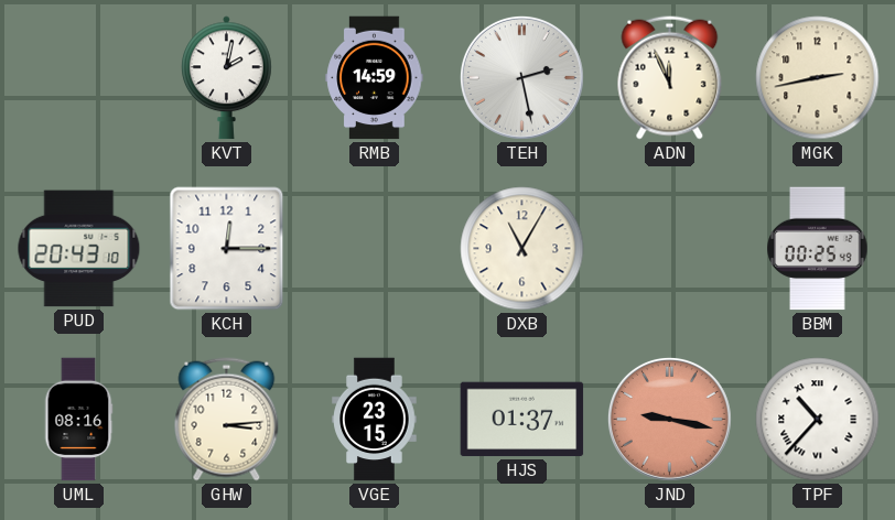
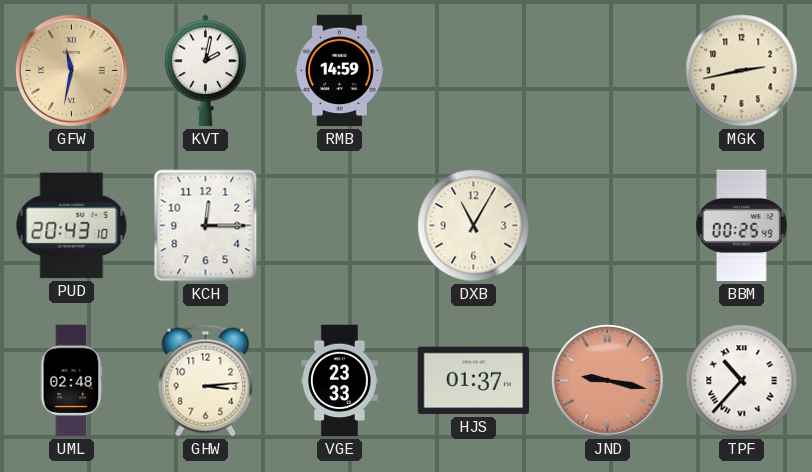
GFW: none -> 11:32
TEH: 2:28 -> none
ADN: 11:56 -> none
UML: 08:16 -> 02:48
VGE: 23:15 -> 23:33
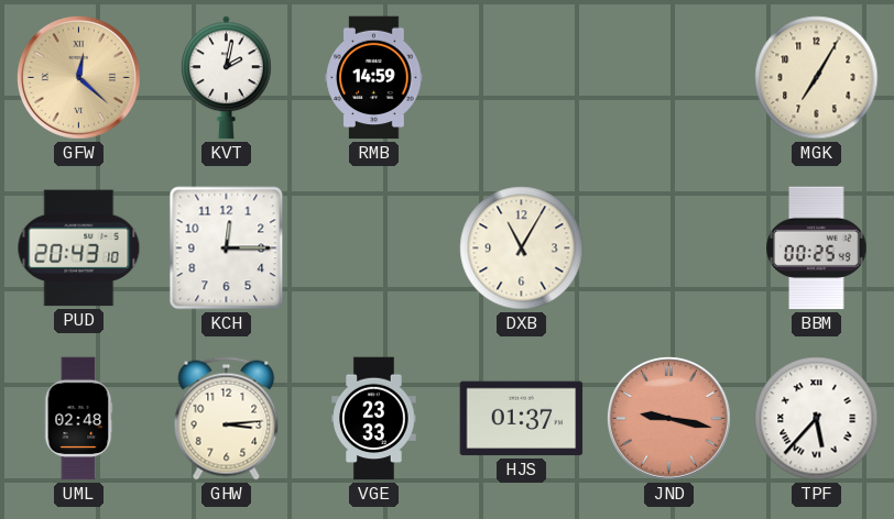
GFW: 11:32 -> 12:22
MGK: 2:43 -> 7:05
TPF: 10:37 -> 5:37
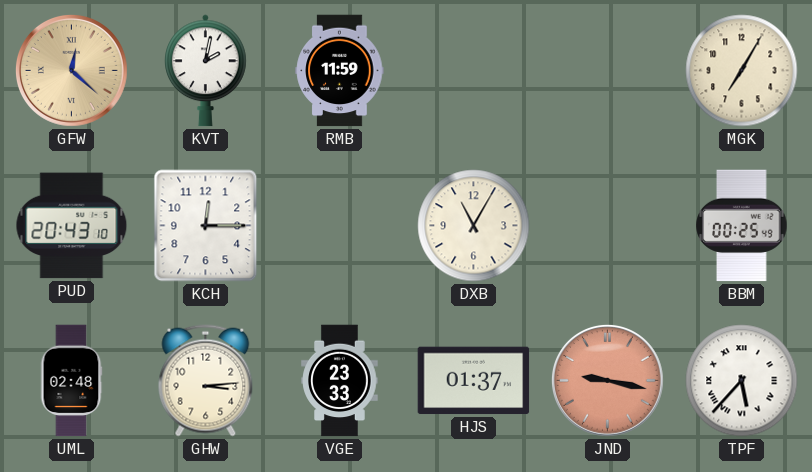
RMB: 14:59 -> 11:59
